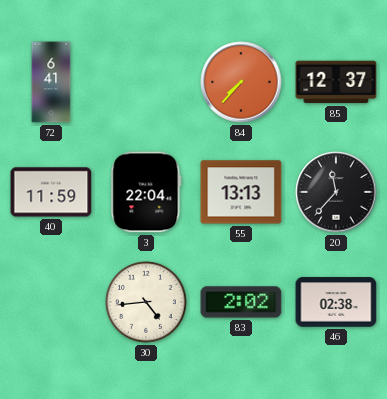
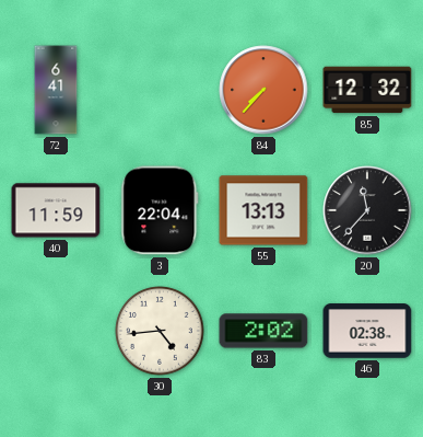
85: 12:37 -> 12:32
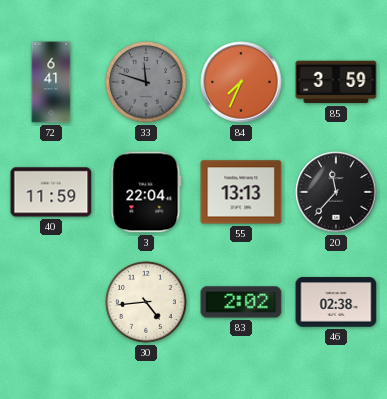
33: none -> 11:48
84: 7:37 -> 7:34
85: 12:32 -> 3:59
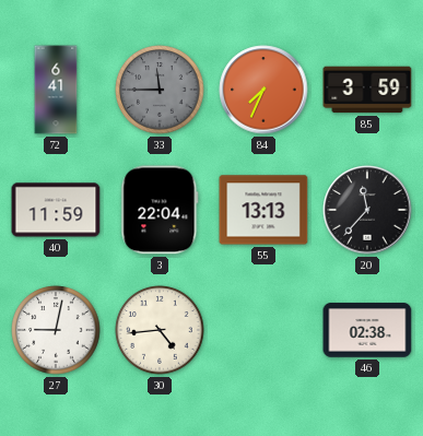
33: 11:48 -> 11:45
27: none -> 9:02
83: 2:02 -> none
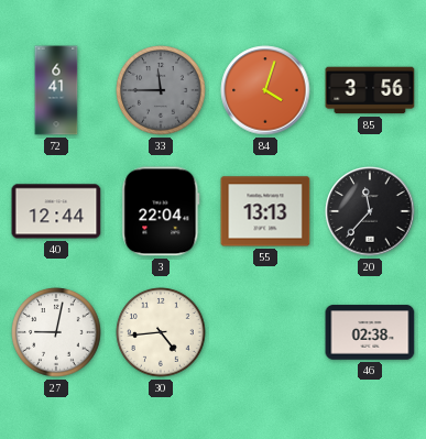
84: 7:34 -> 4:03
85: 3:59 -> 3:56
40: 11:59 -> 12:44
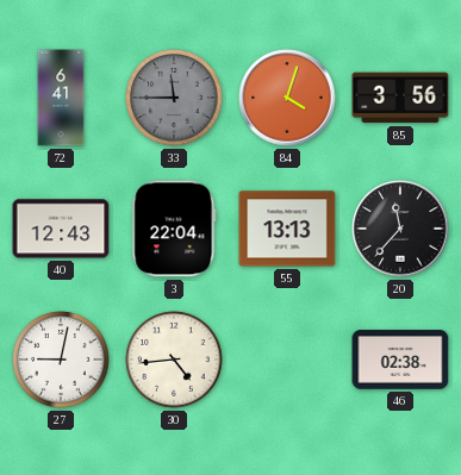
40: 12:44 -> 12:43
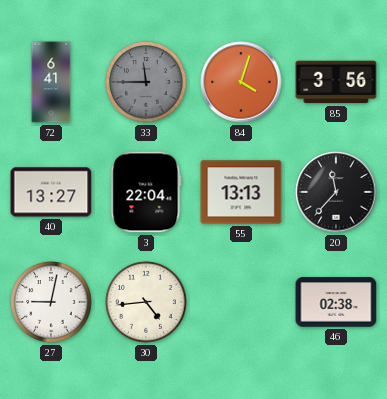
40: 12:43 -> 13:27
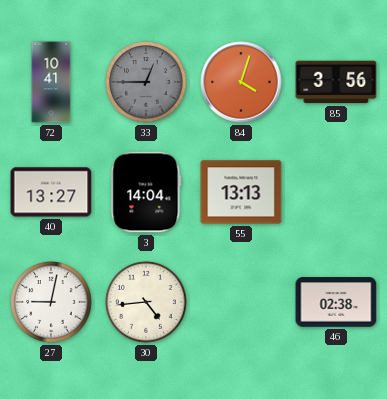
72: 6:41 -> 10:41
33: 11:45 -> 12:45
3: 22:04 -> 14:04
20: 11:37 -> none
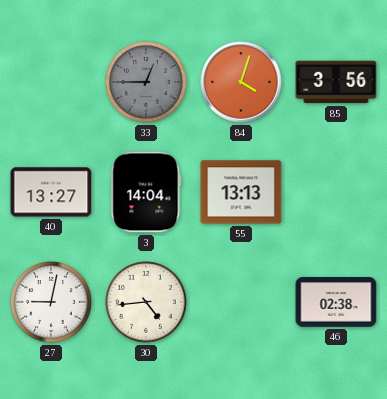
72: 10:41 -> none
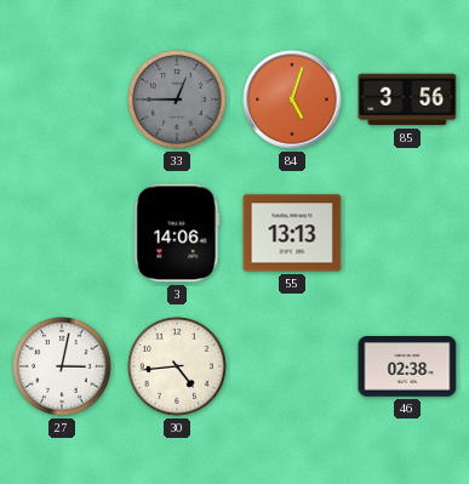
84: 4:03 -> 5:03
40: 13:27 -> none
3: 14:04 -> 14:06
27: 9:02 -> 3:02
